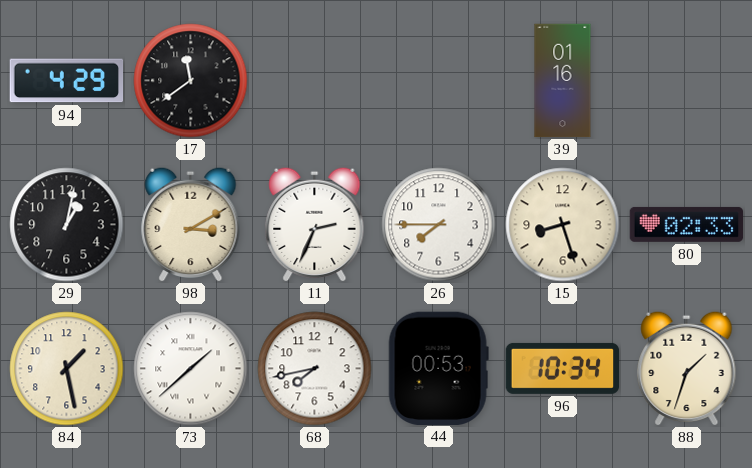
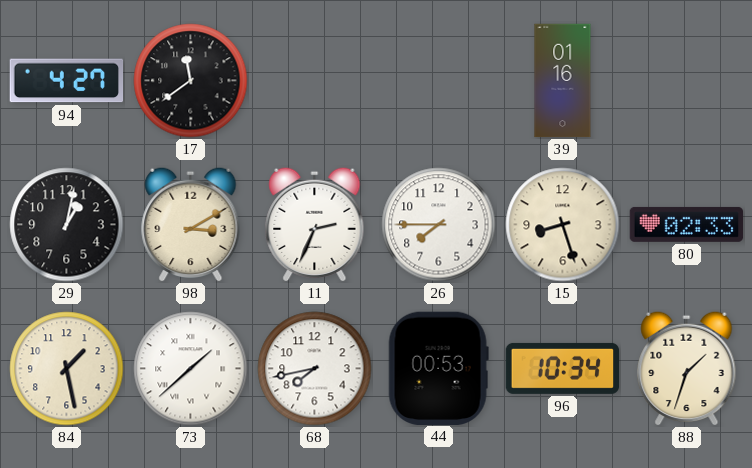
94: 4:29 -> 4:27
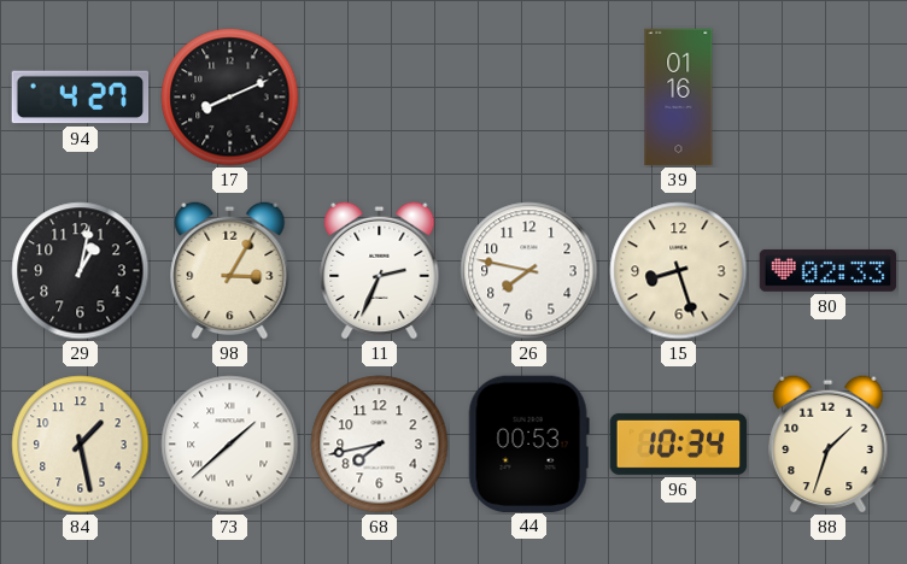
17: 11:39 -> 8:11
98: 3:10 -> 3:05
26: 7:45 -> 7:47
